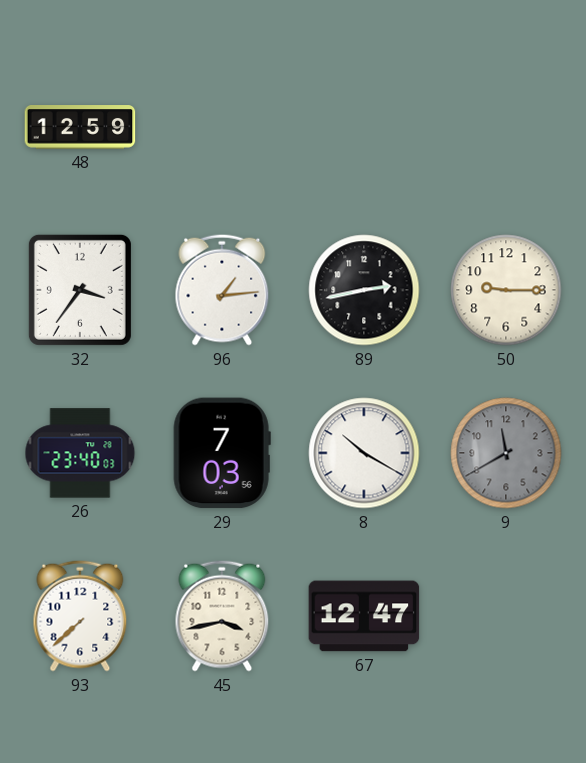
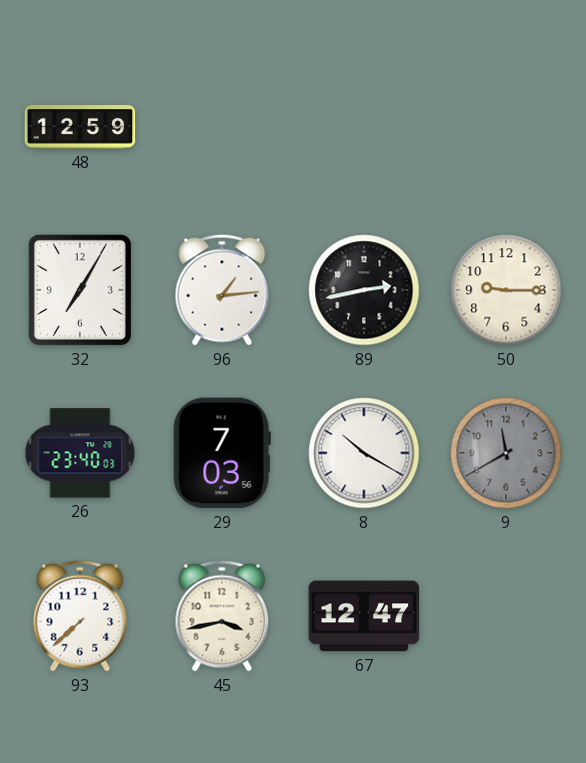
32: 3:36 -> 7:05
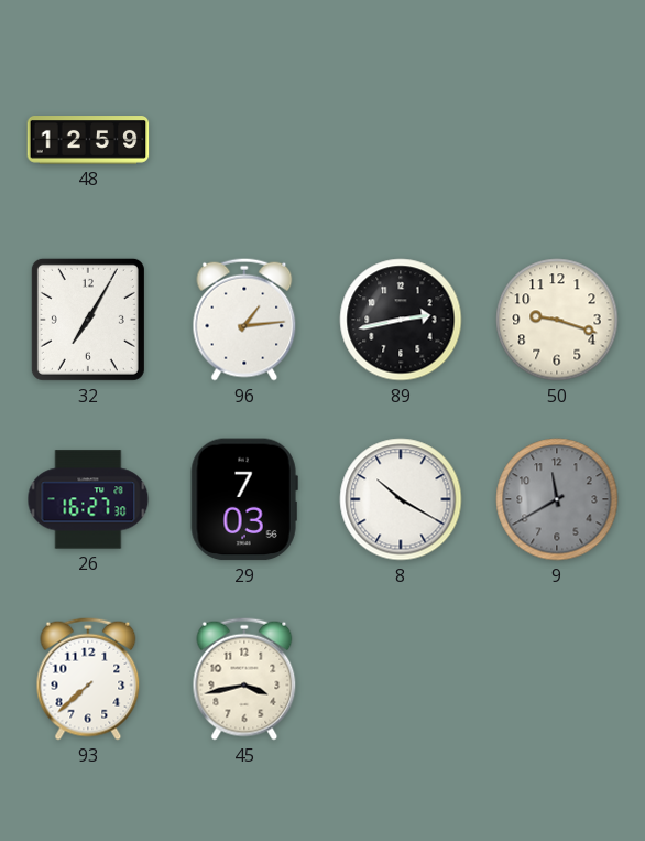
50: 9:15 -> 9:18
26: 23:40 -> 16:27
67: 12:47 -> none
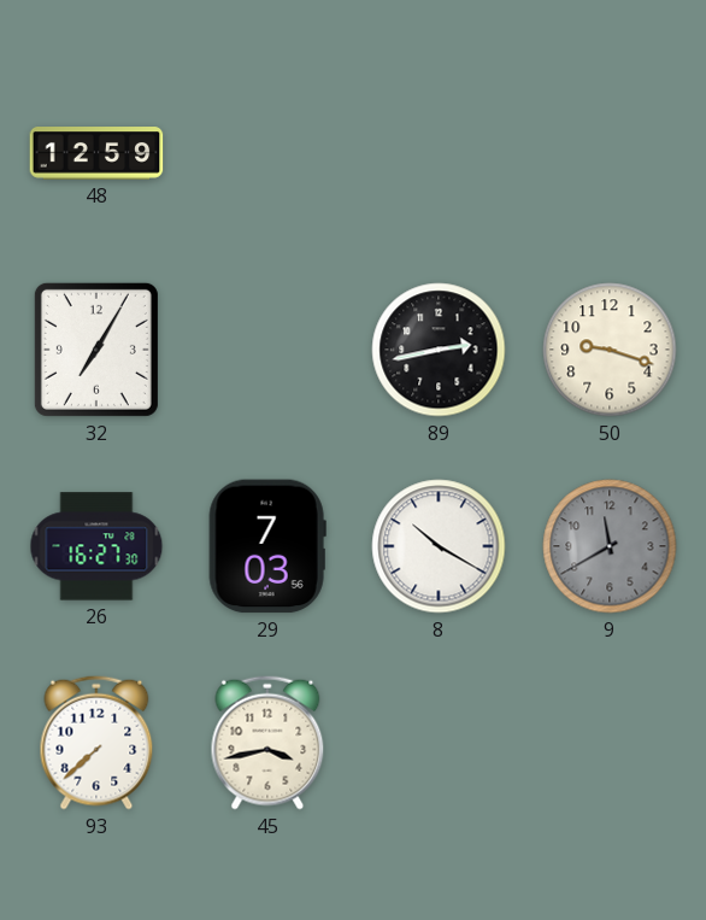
96: 1:14 -> none
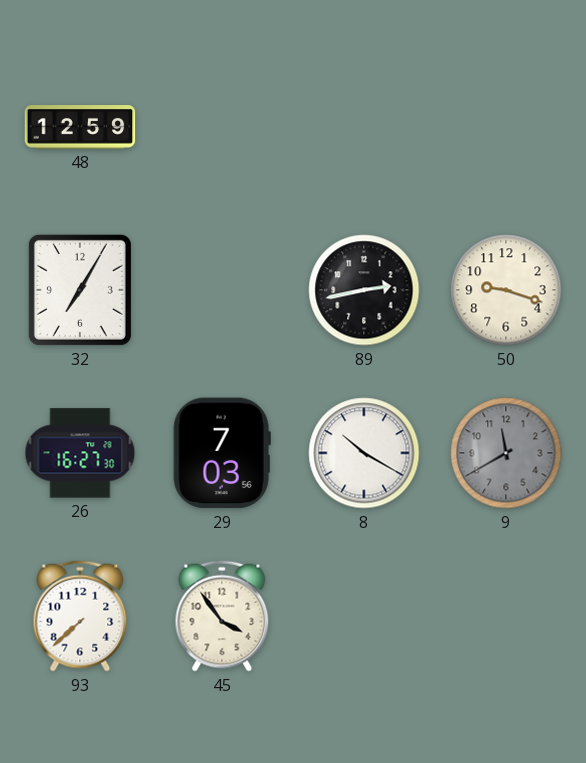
45: 3:43 -> 3:54
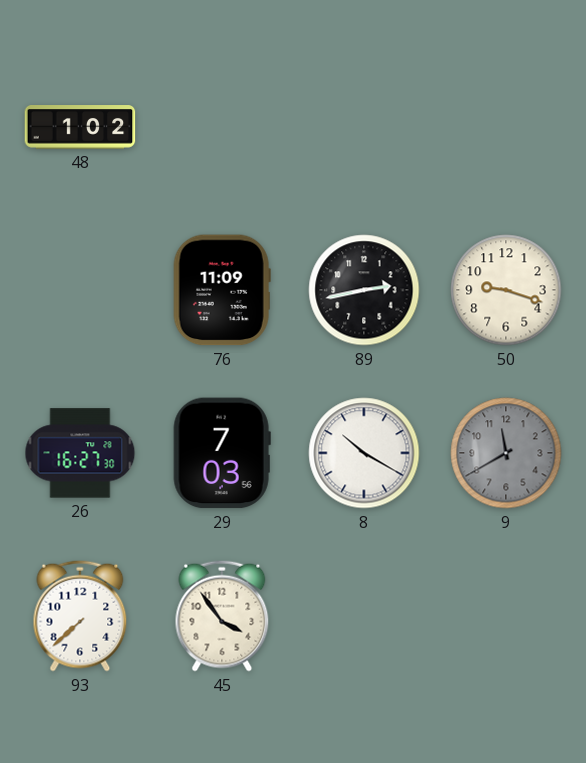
48: 12:59 -> 1:02
32: 7:05 -> none
76: none -> 11:09
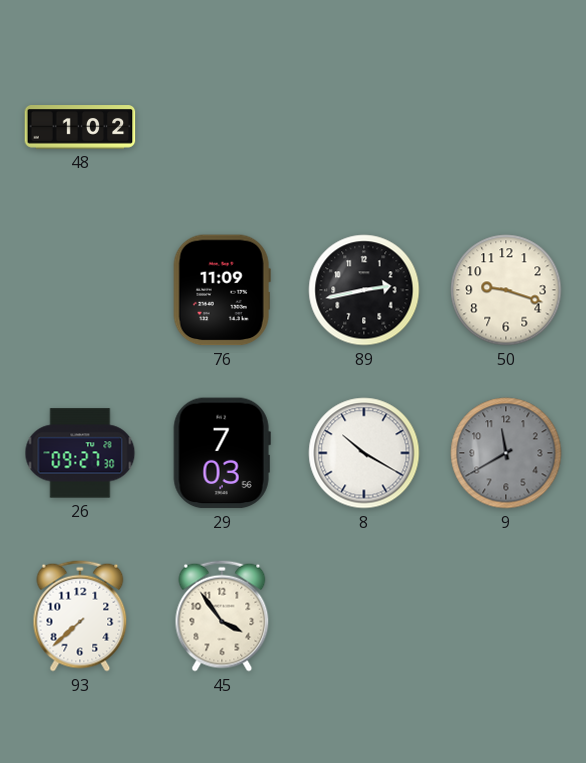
26: 16:27 -> 09:27
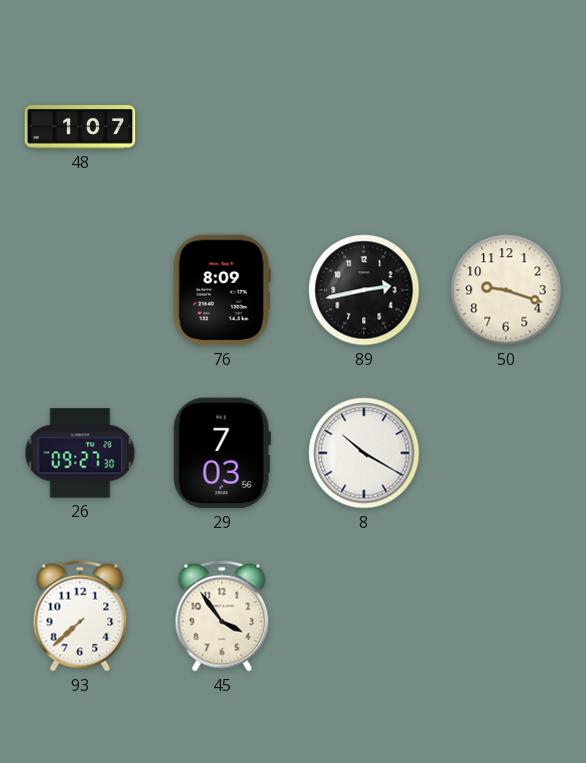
48: 1:02 -> 1:07
76: 11:09 -> 8:09
9: 11:40 -> none
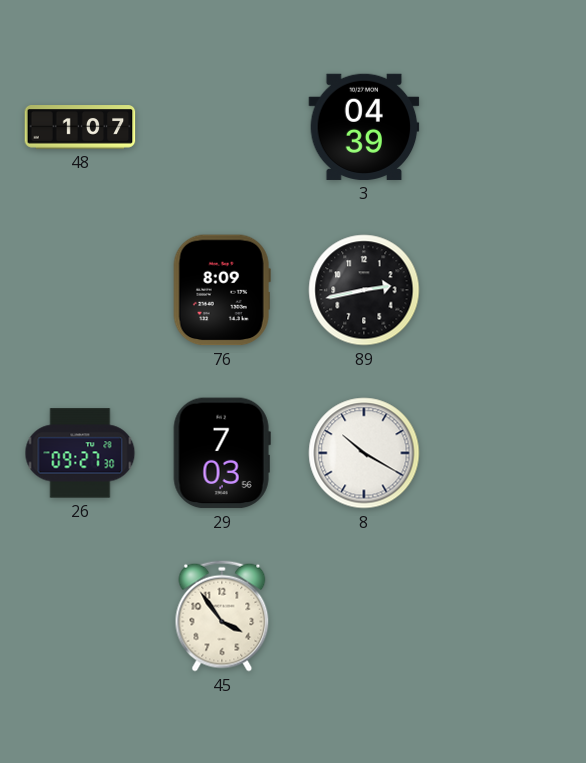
3: none -> 04:39
50: 9:18 -> none
93: 7:38 -> none
